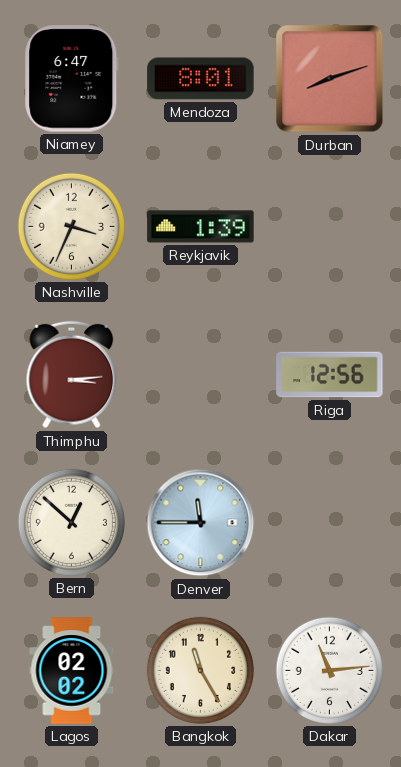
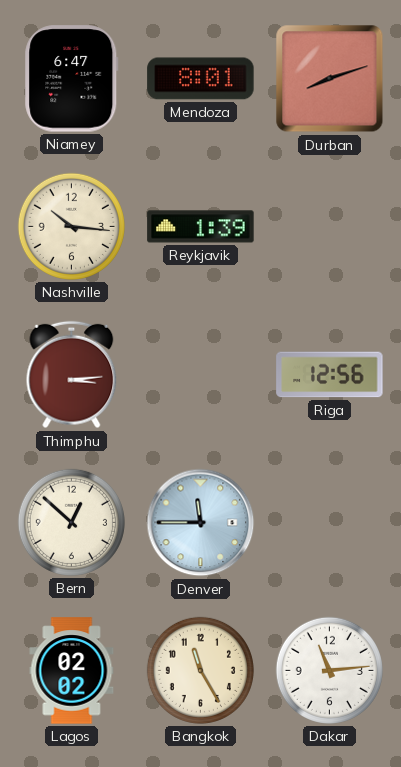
Nashville: 3:34 -> 10:16
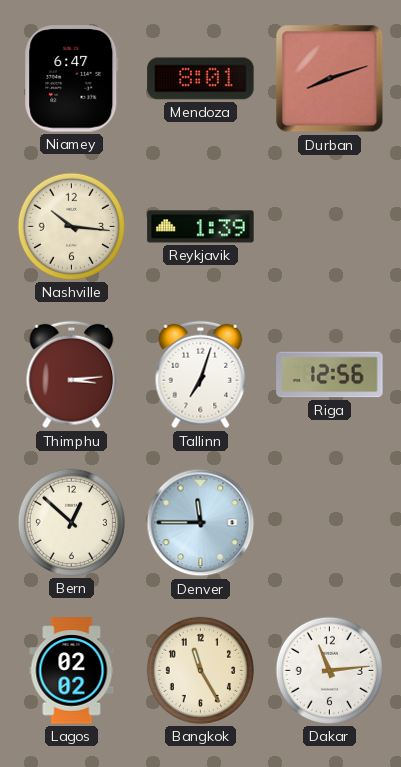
Tallinn: none -> 7:03
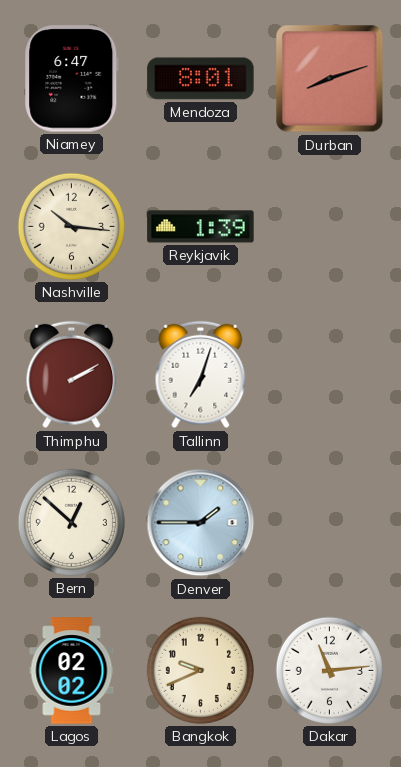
Thimphu: 3:14 -> 2:10
Riga: 12:56 -> none
Denver: 11:45 -> 1:45
Bangkok: 11:25 -> 9:41
